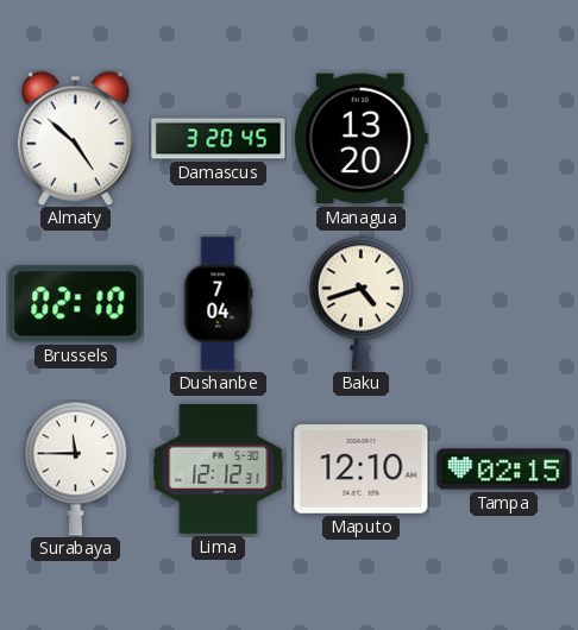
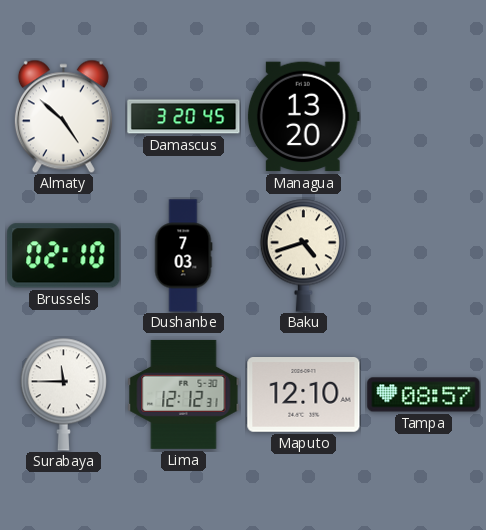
Dushanbe: 7:04 -> 7:03
Tampa: 02:15 -> 08:57
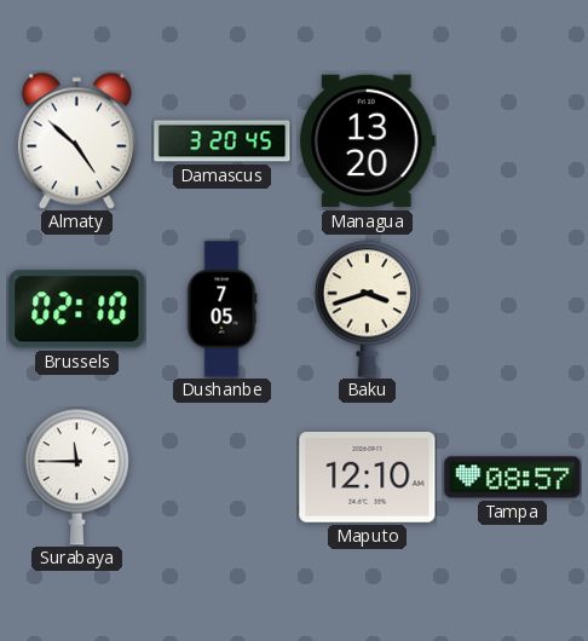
Dushanbe: 7:03 -> 7:05
Baku: 4:42 -> 3:42
Lima: 12:12 -> none
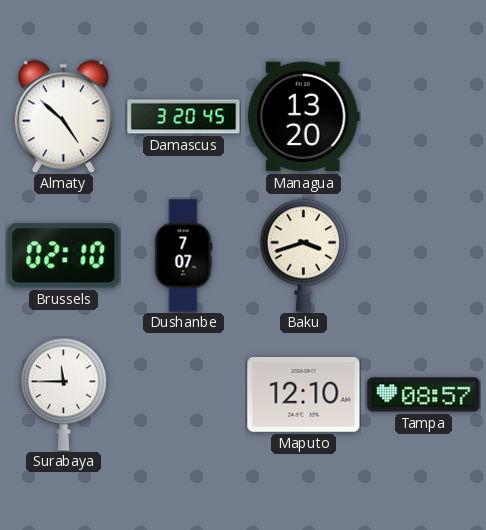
Dushanbe: 7:05 -> 7:07
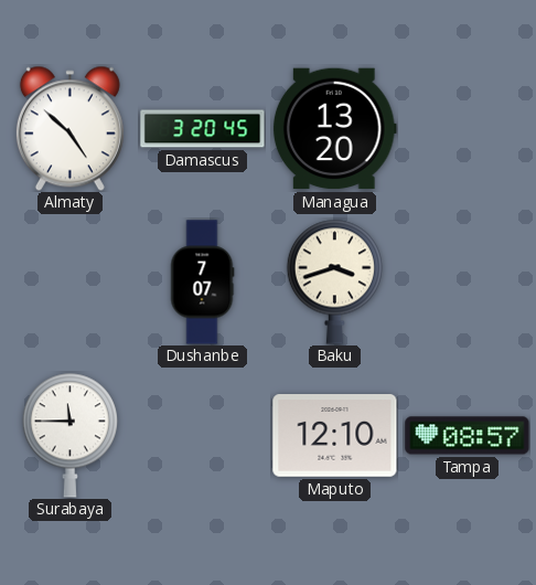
Brussels: 02:10 -> none
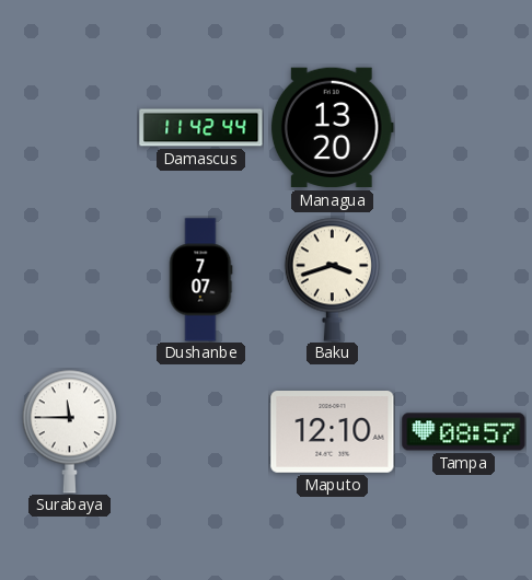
Almaty: 4:52 -> none
Damascus: 3:20 -> 11:42
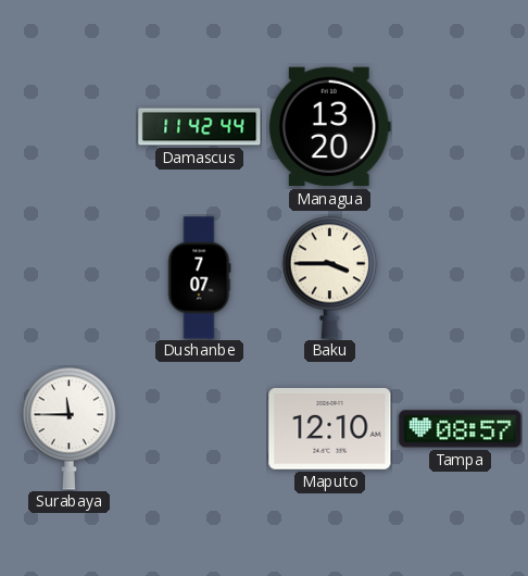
Baku: 3:42 -> 3:45
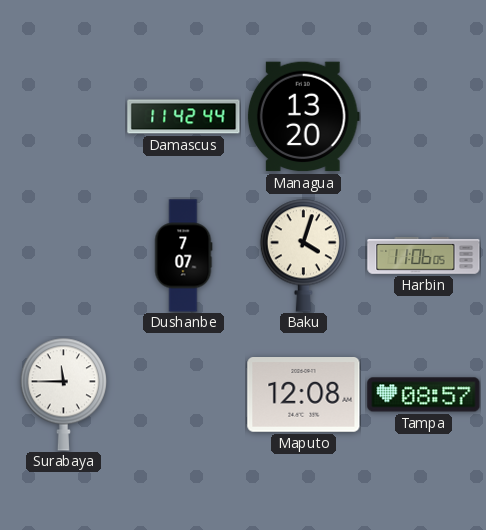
Baku: 3:45 -> 4:03
Harbin: none -> 11:06
Maputo: 12:10 -> 12:08
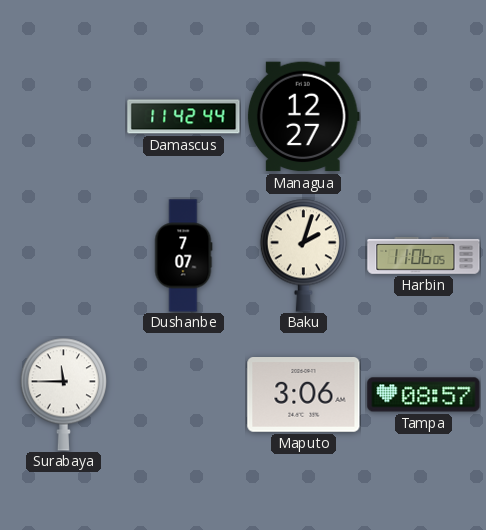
Managua: 13:20 -> 12:27
Baku: 4:03 -> 2:03
Maputo: 12:08 -> 3:06
